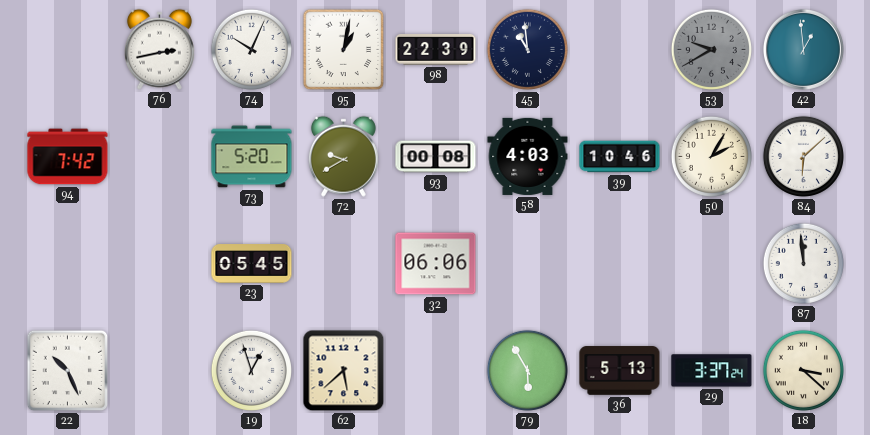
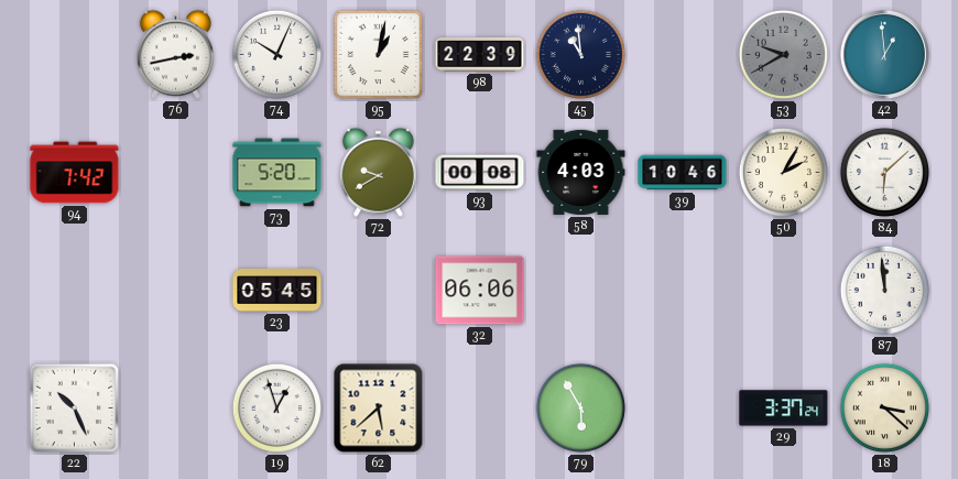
36: 5:13 -> none
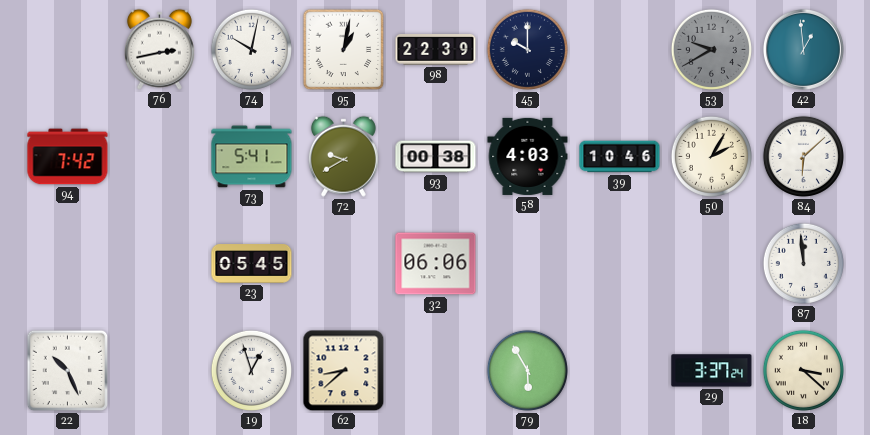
74: 10:04 -> 10:02
45: 10:59 -> 10:00
73: 5:20 -> 5:41
93: 00:08 -> 00:38
62: 5:38 -> 8:38
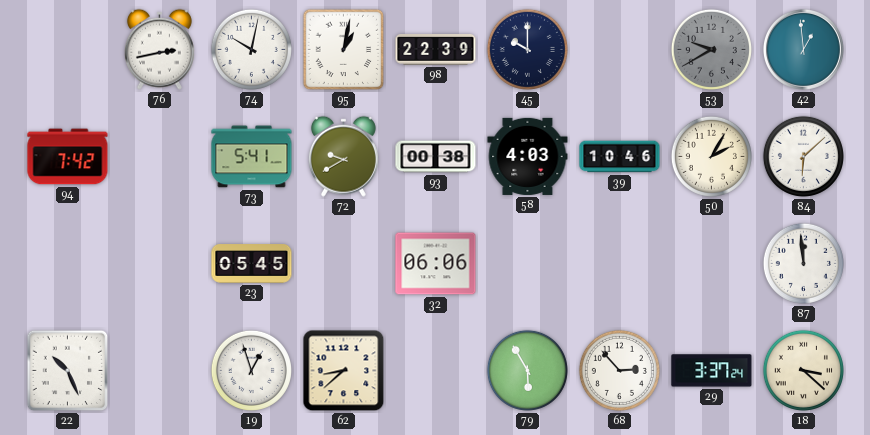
68: none -> 2:53
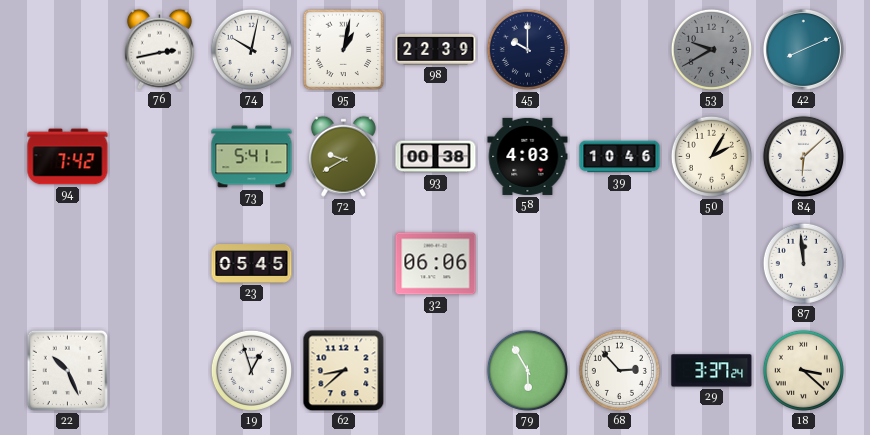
42: 12:59 -> 8:11
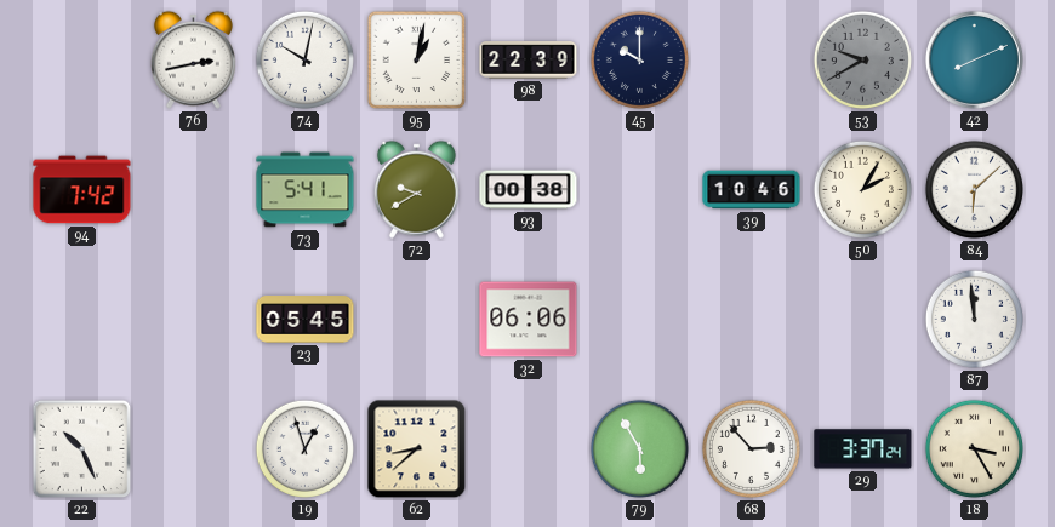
58: 4:03 -> none
18: 3:22 -> 3:25
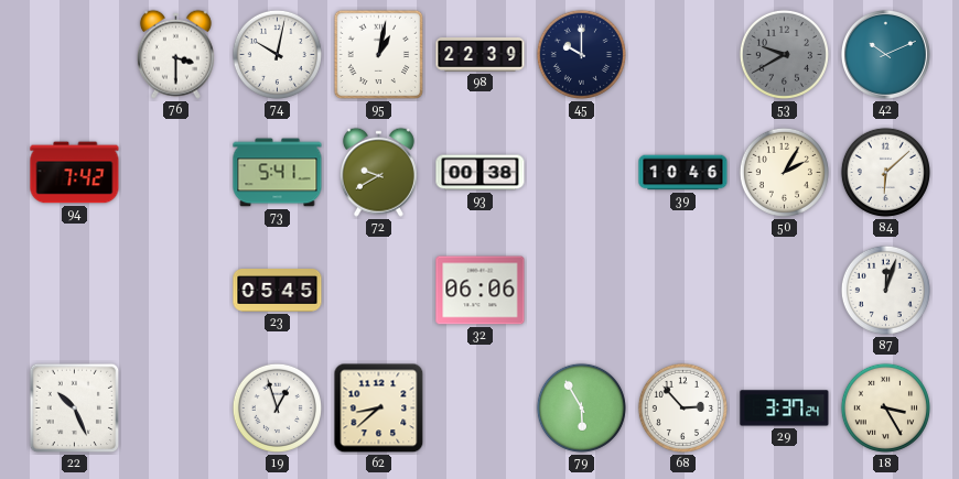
76: 2:43 -> 3:30
42: 8:11 -> 10:11
87: 11:59 -> 12:03
